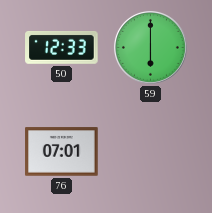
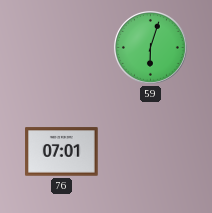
50: 12:33 -> none
59: 6:00 -> 6:03
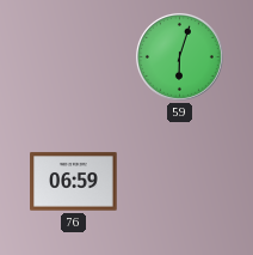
76: 07:01 -> 06:59
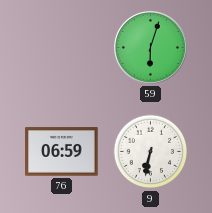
9: none -> 6:32
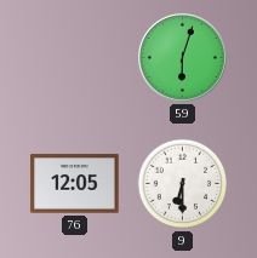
76: 06:59 -> 12:05
9: 6:32 -> 6:30
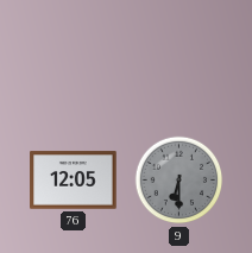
59: 6:03 -> none
9 dial: white -> grey
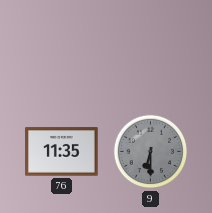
76: 12:05 -> 11:35
